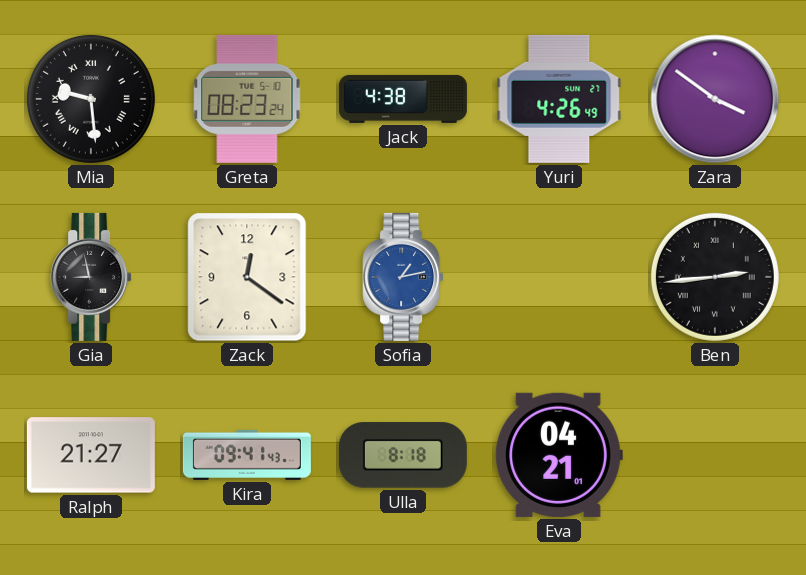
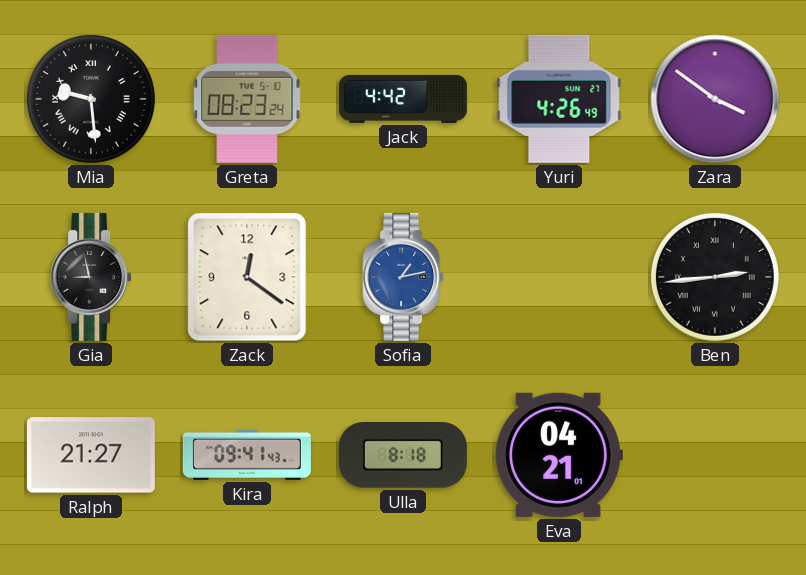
Jack: 4:38 -> 4:42
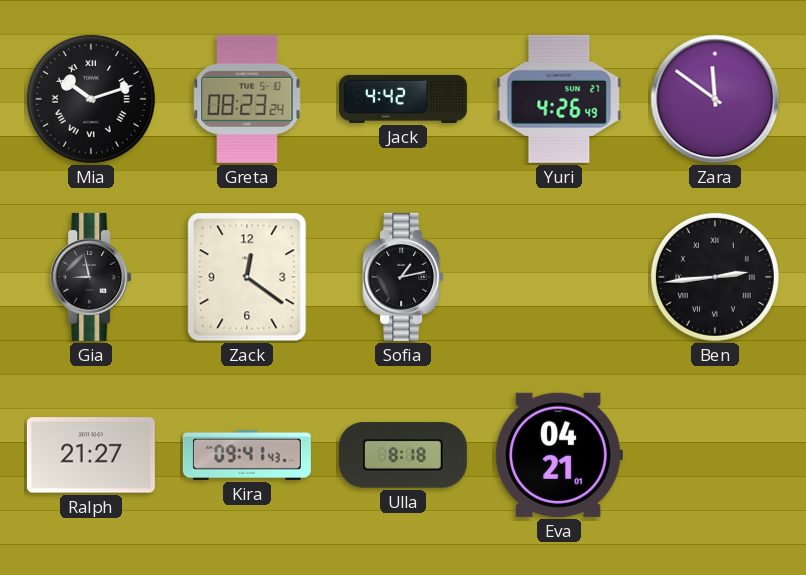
Mia: 9:29 -> 10:12
Zara: 3:51 -> 11:51
Sofia dial: blue -> black
